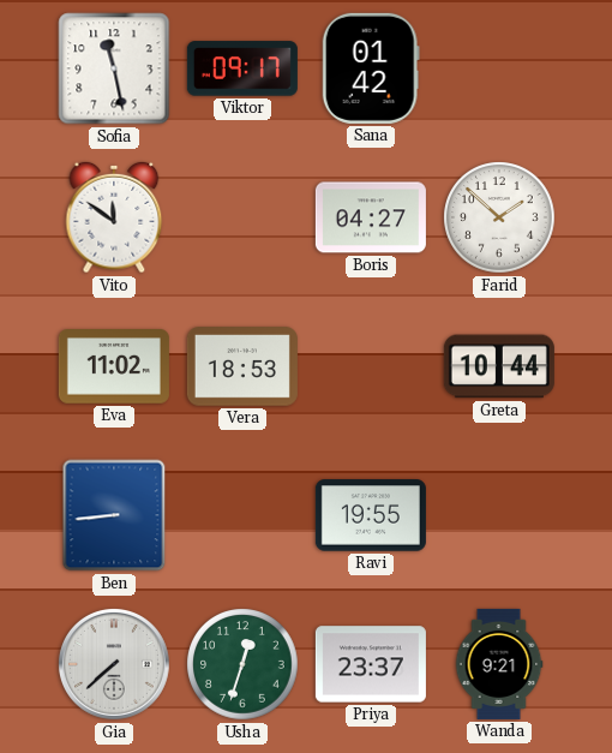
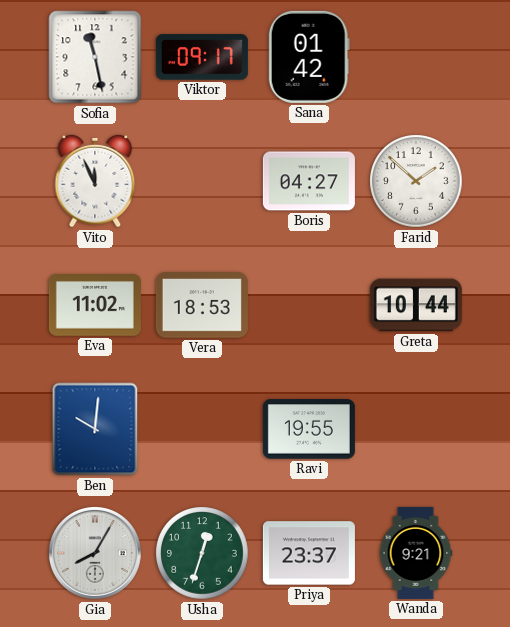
Vito: 11:51 -> 11:56
Ben: 8:44 -> 10:01
Gia: 7:38 -> 8:05
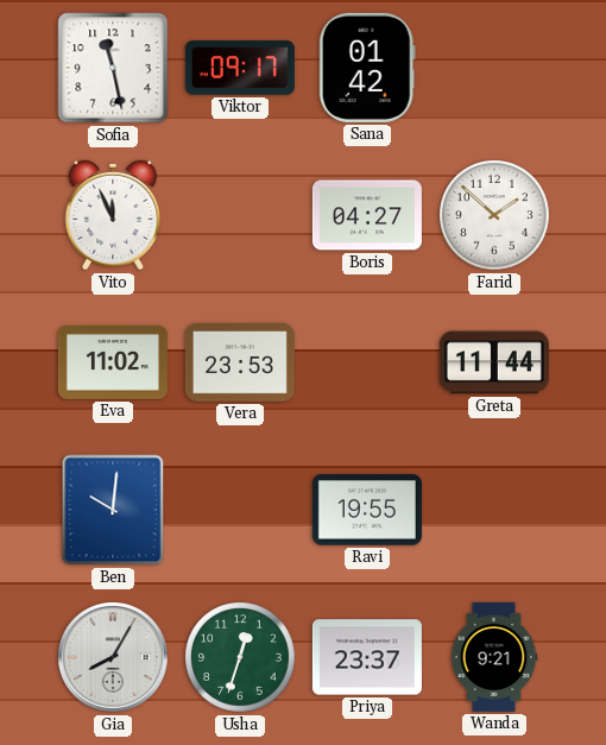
Vera: 18:53 -> 23:53
Greta: 10:44 -> 11:44
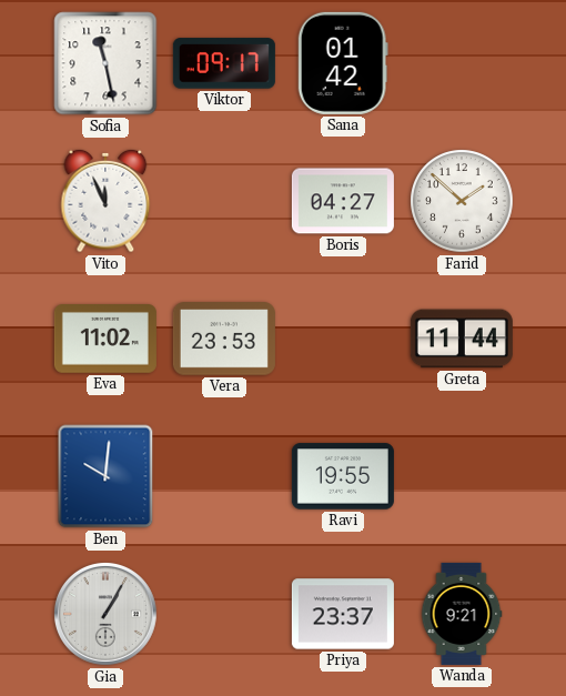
Gia: 8:05 -> 1:05
Usha: 12:33 -> none
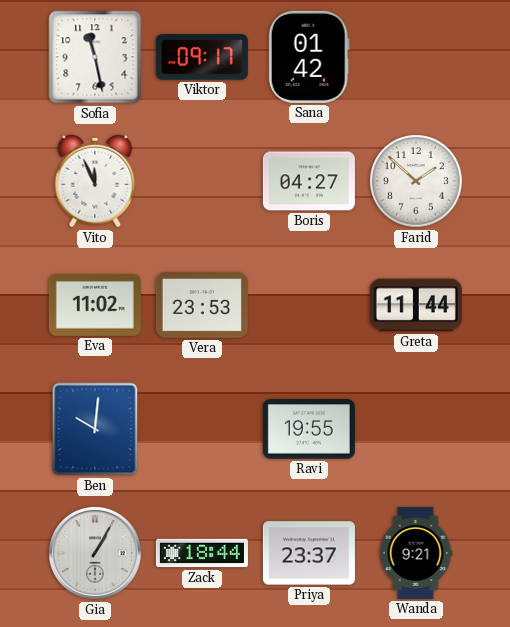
Zack: none -> 18:44
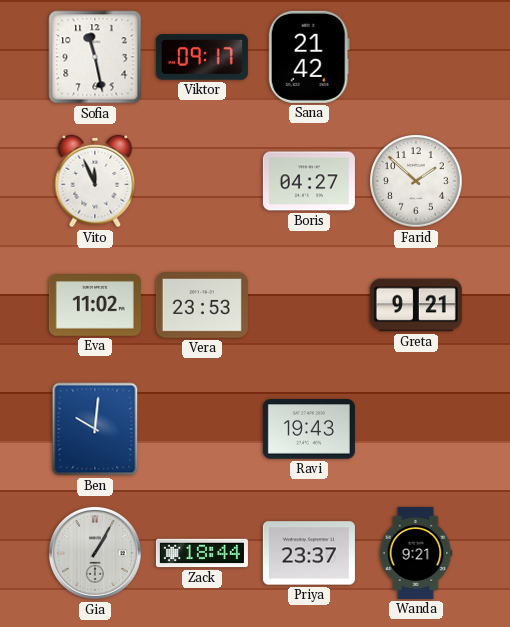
Sana: 01:42 -> 21:42
Greta: 11:44 -> 9:21
Ravi: 19:55 -> 19:43
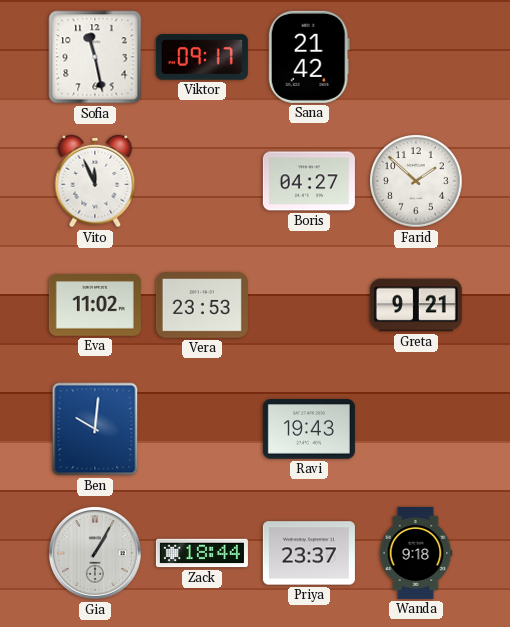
Wanda: 9:21 -> 9:18
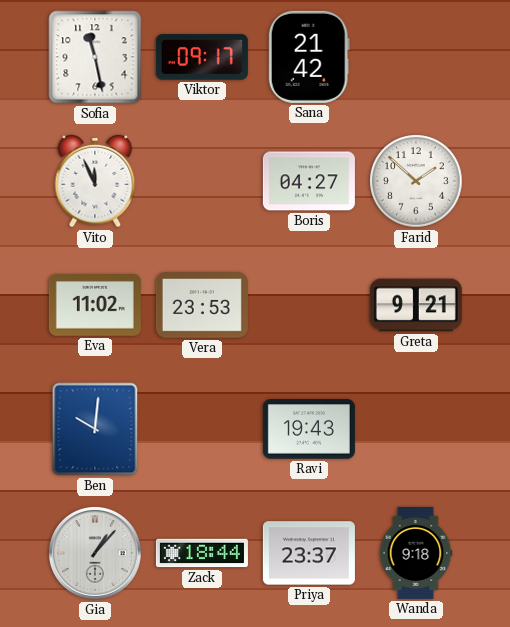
Gia: 1:05 -> 1:07
